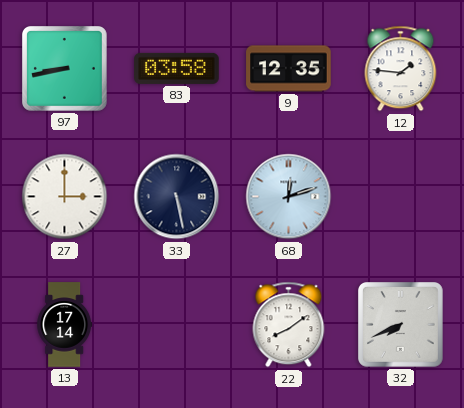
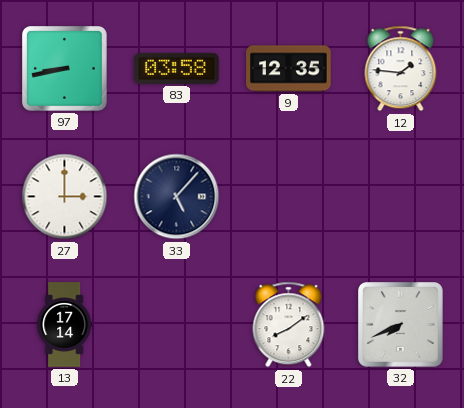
33: 5:28 -> 5:07
68: 12:12 -> none
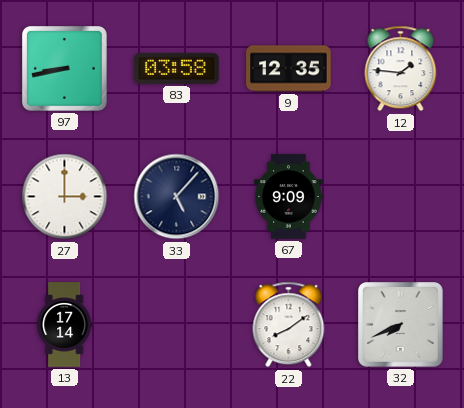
67: none -> 9:09
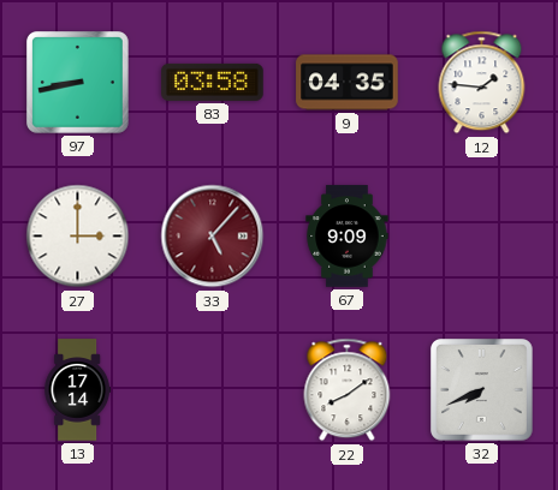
9: 12:35 -> 04:35
33 dial: navy -> burgundy
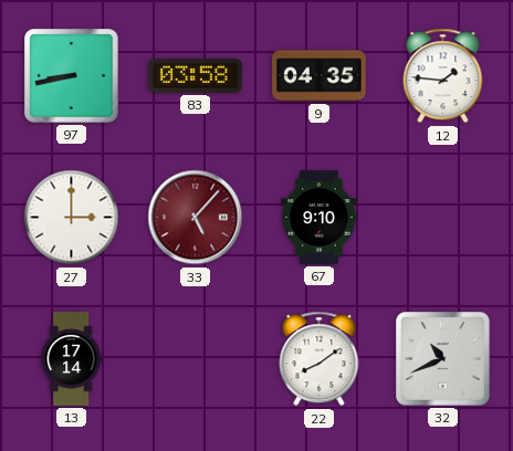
67: 9:09 -> 9:10
32: 7:41 -> 10:41
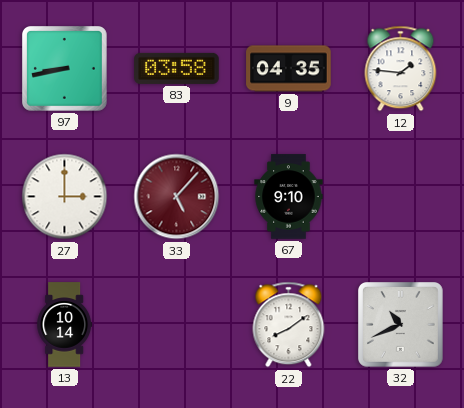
13: 17:14 -> 10:14
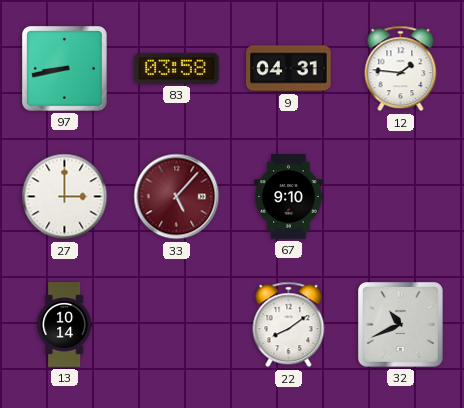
9: 04:35 -> 04:31
